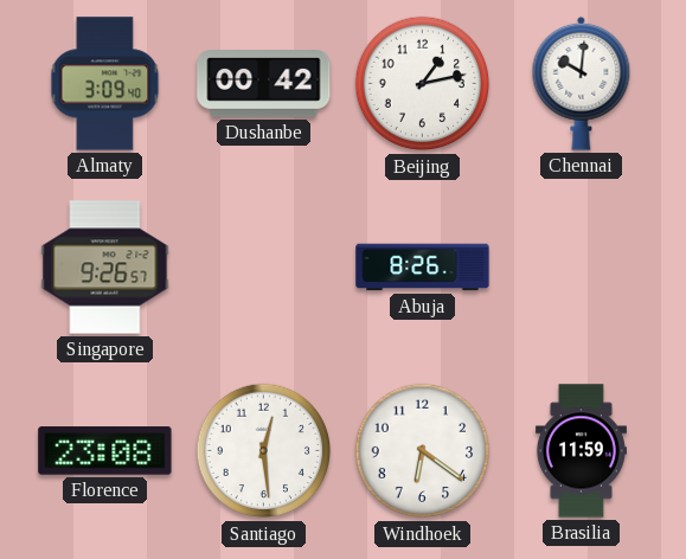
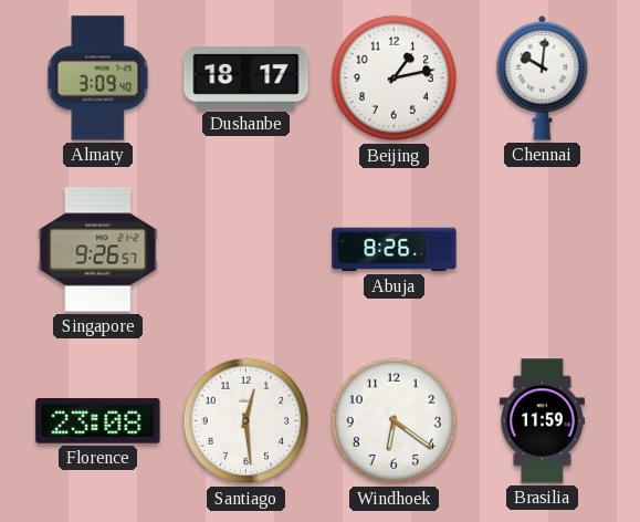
Dushanbe: 00:42 -> 18:17
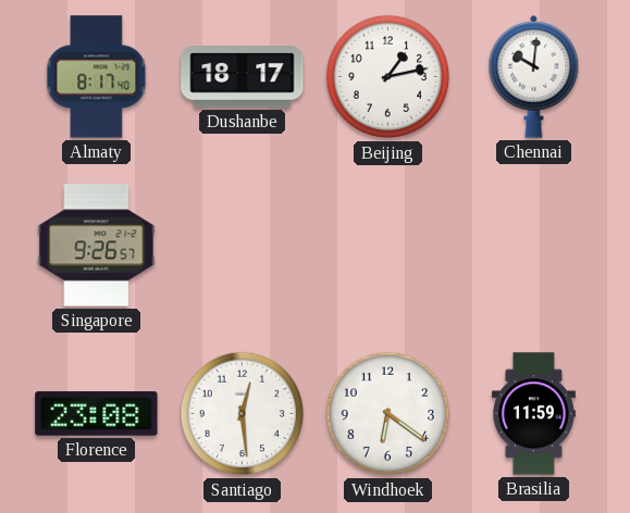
Almaty: 3:09 -> 8:17
Abuja: 8:26 -> none
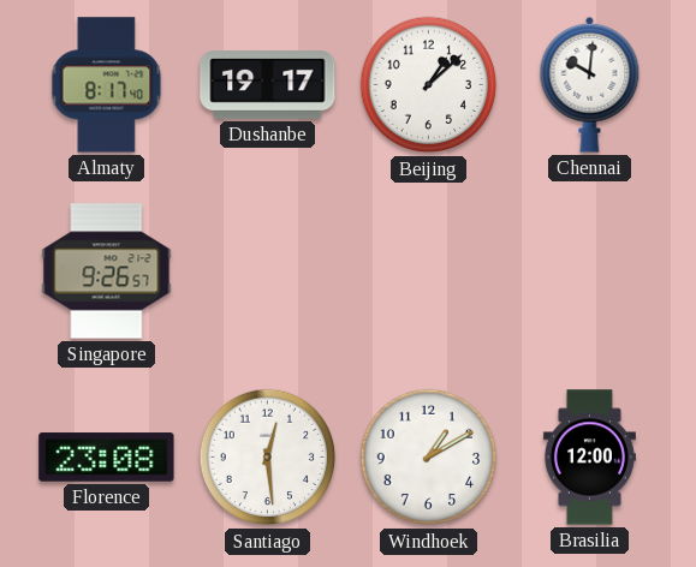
Dushanbe: 18:17 -> 19:17
Beijing: 1:13 -> 1:08
Windhoek: 6:21 -> 1:10
Brasilia: 11:59 -> 12:00
